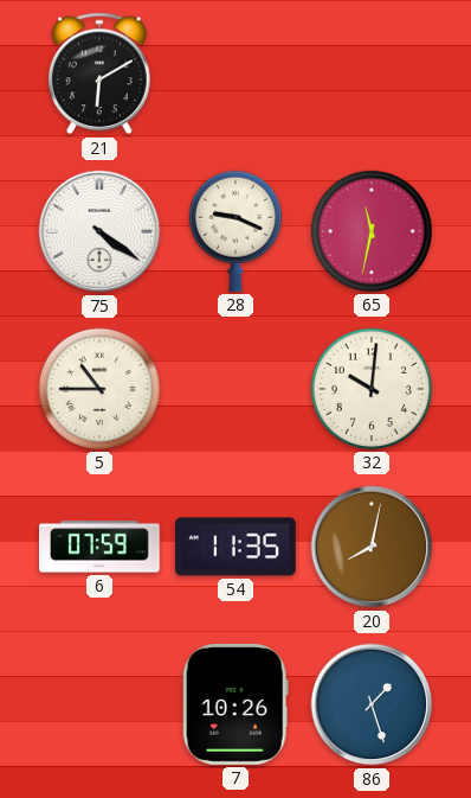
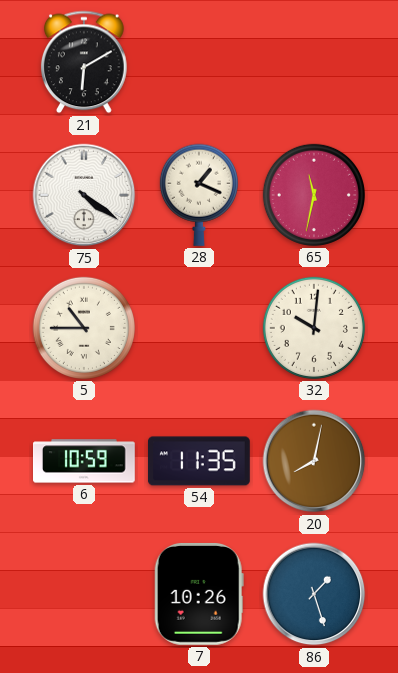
28: 9:19 -> 1:19
6: 07:59 -> 10:59
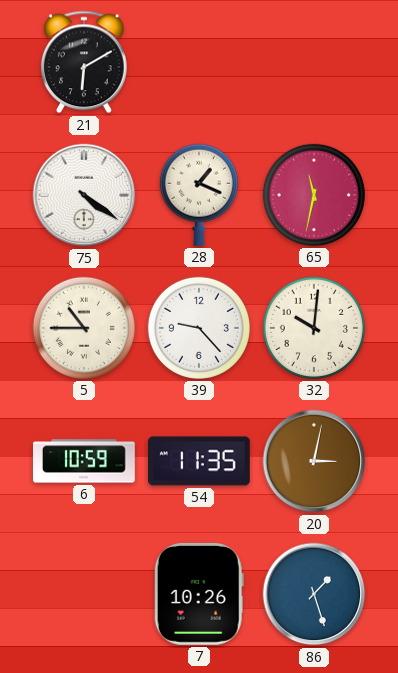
39: none -> 9:23
20: 8:02 -> 3:02
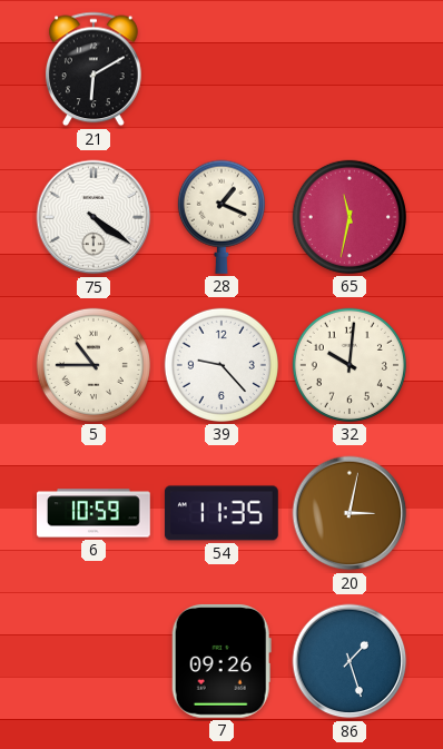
7: 10:26 -> 09:26
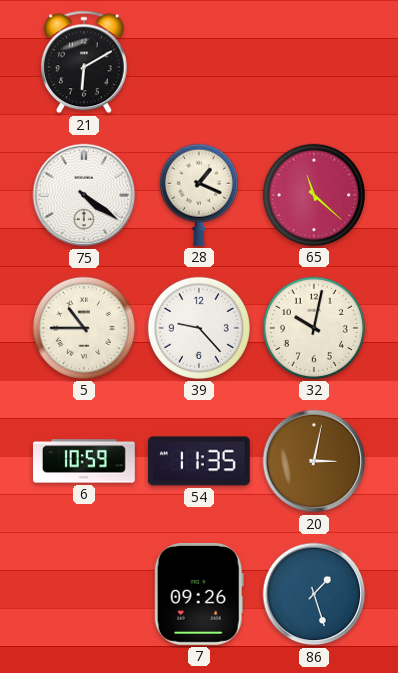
65: 11:32 -> 11:22
32: 10:01 -> 10:02
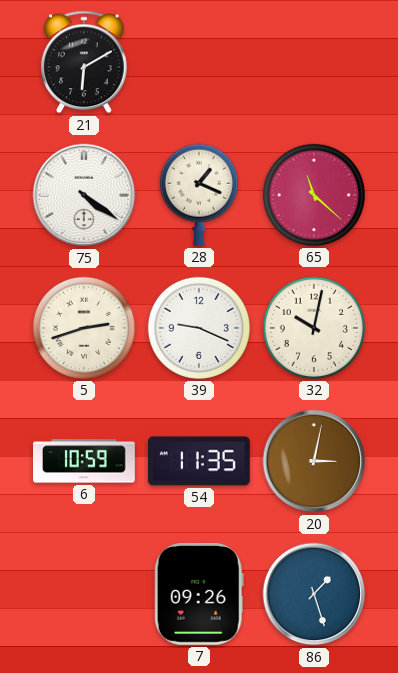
5: 10:45 -> 2:42
39: 9:23 -> 9:19
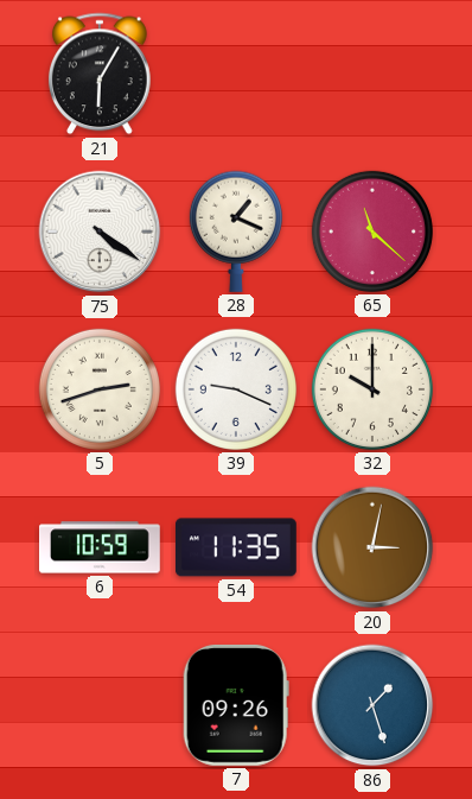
21: 6:10 -> 6:05
32: 10:02 -> 10:00
